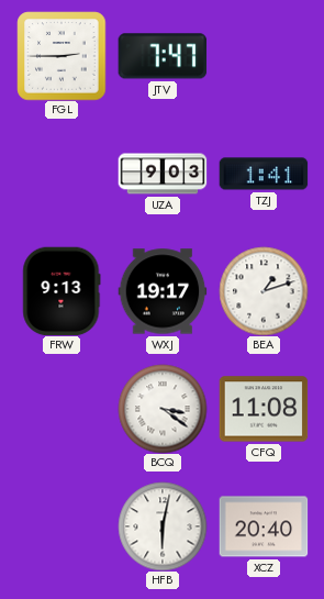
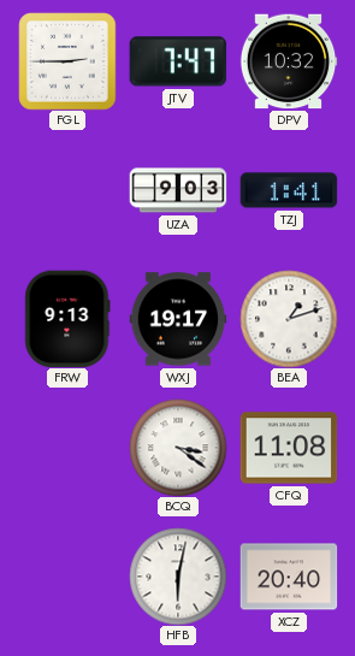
DPV: none -> 10:32
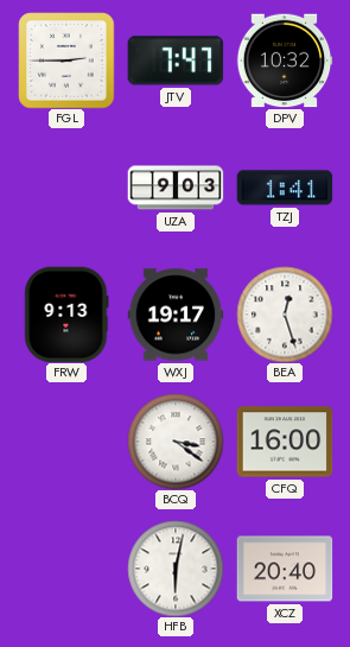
BEA: 1:12 -> 12:27
CFQ: 11:08 -> 16:00
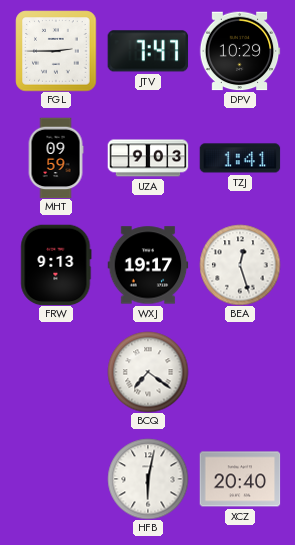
DPV: 10:32 -> 10:29
MHT: none -> 09:59
BCQ: 3:21 -> 7:21
CFQ: 16:00 -> none
